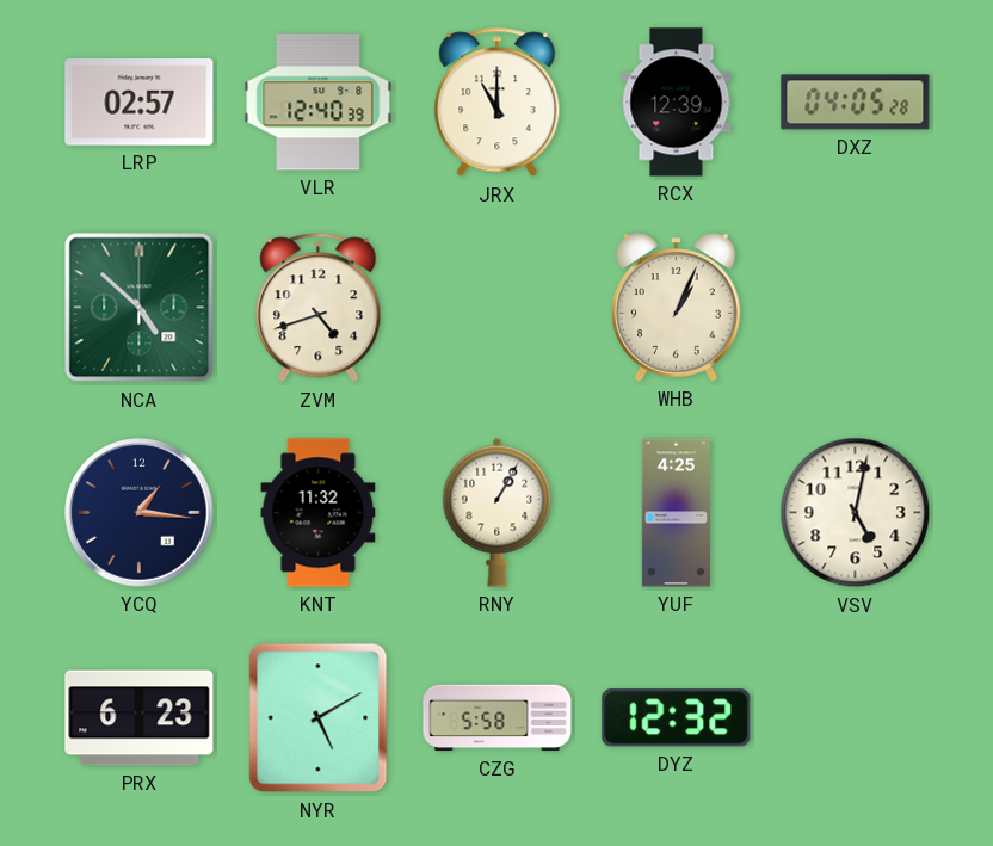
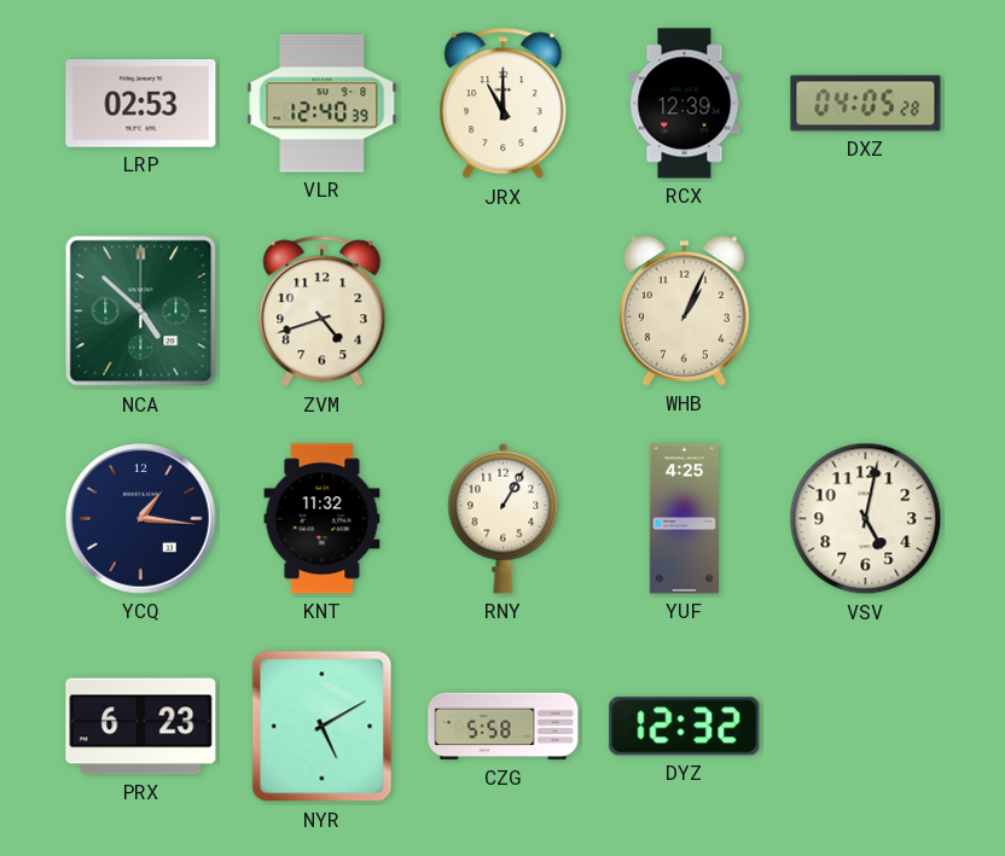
LRP: 02:57 -> 02:53
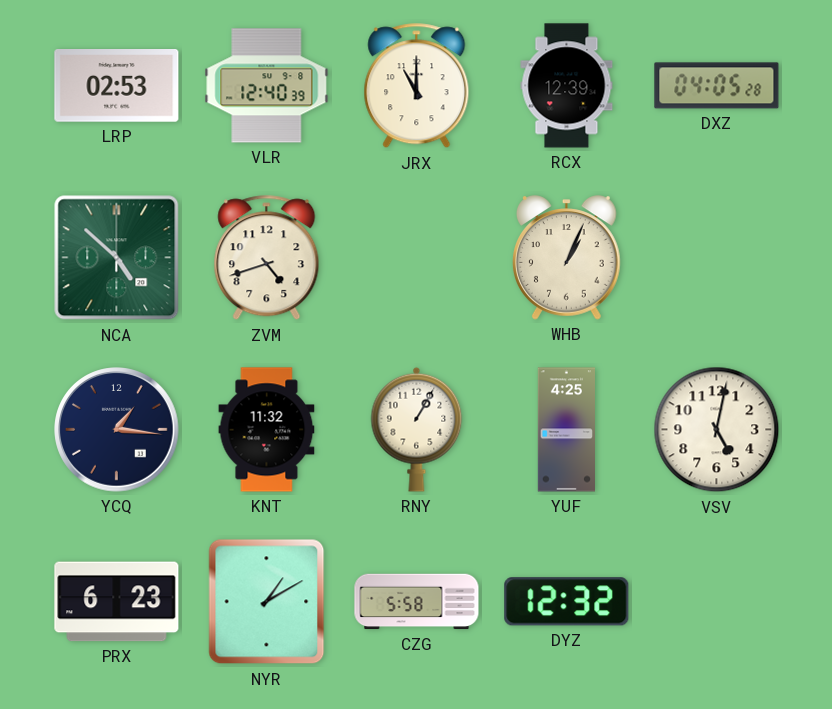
NYR: 5:10 -> 1:10
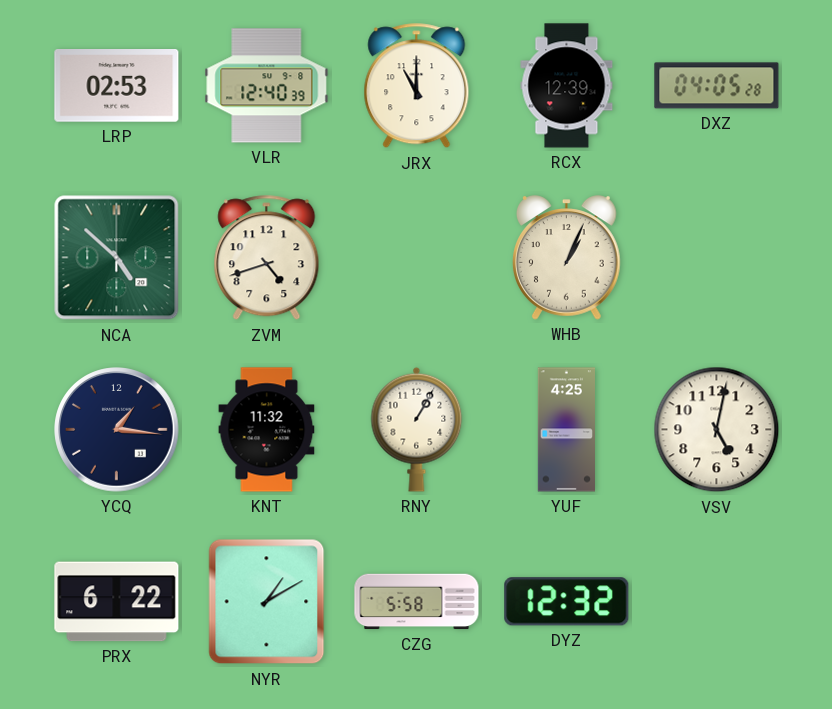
PRX: 6:23 -> 6:22
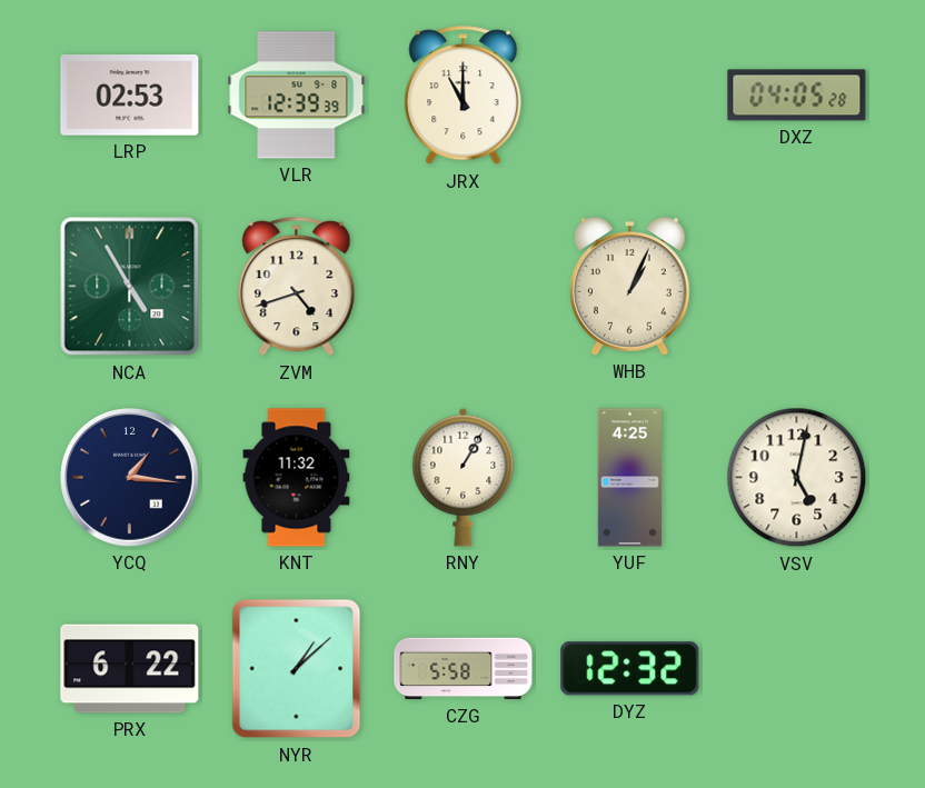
VLR: 12:40 -> 12:39
RCX: 12:39 -> none
NCA: 4:52 -> 4:55
NYR: 1:10 -> 1:08
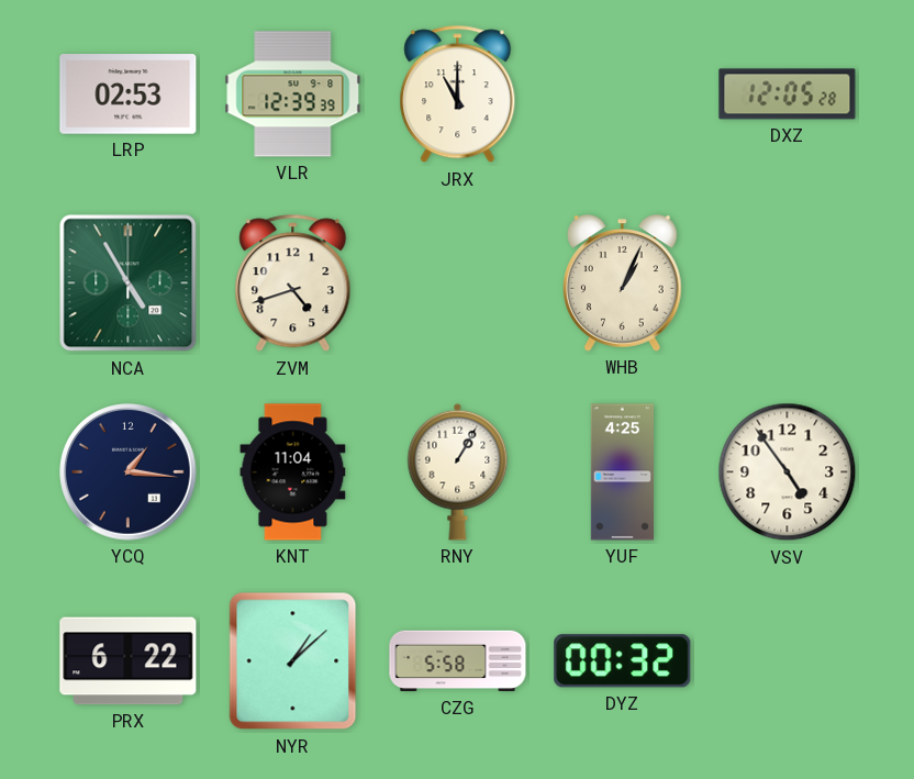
DXZ: 04:05 -> 12:05
KNT: 11:32 -> 11:04
VSV: 5:02 -> 4:54
DYZ: 12:32 -> 00:32
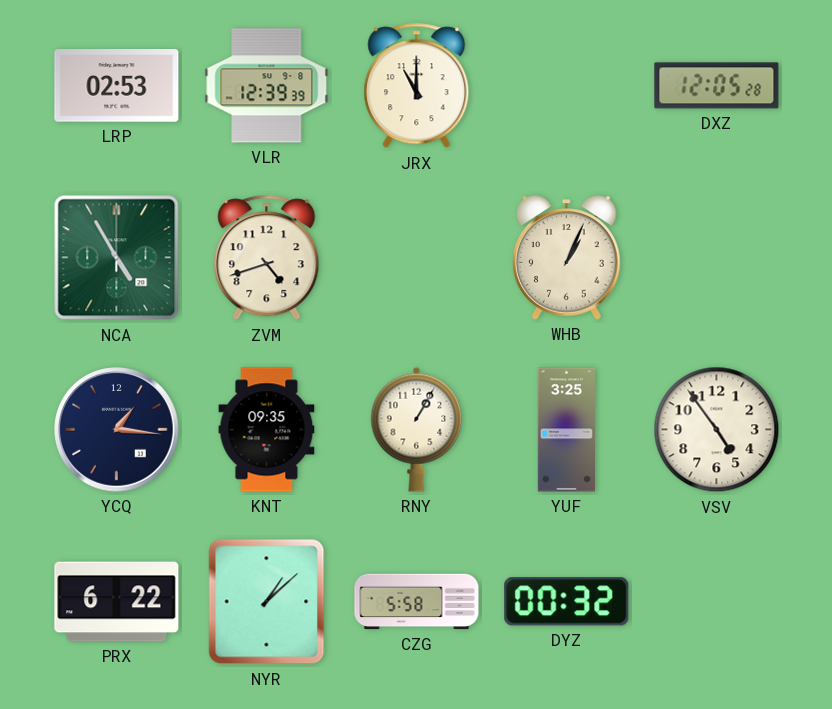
KNT: 11:04 -> 09:35
YUF: 4:25 -> 3:25
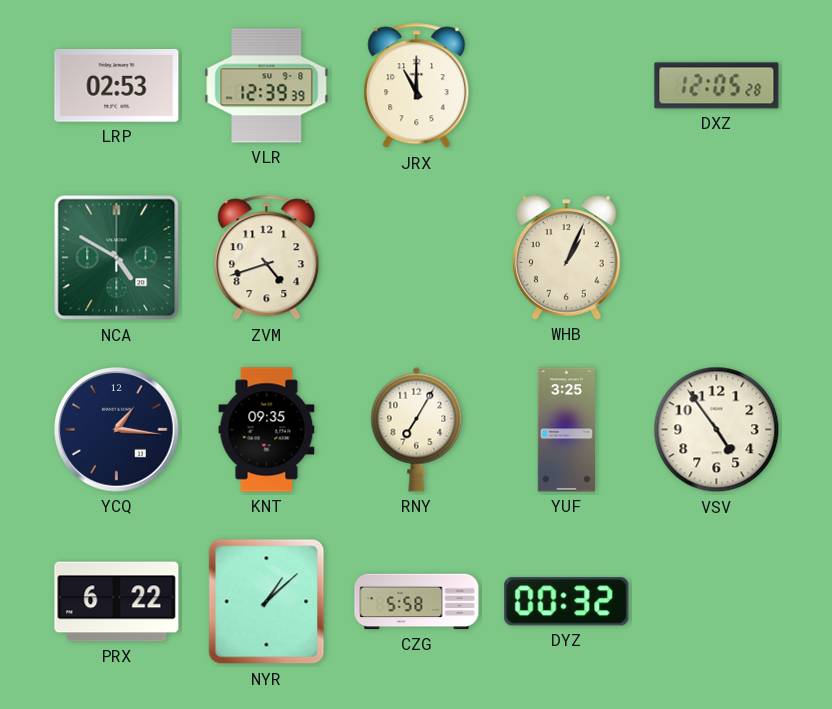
NCA: 4:55 -> 4:50
RNY: 1:05 -> 7:05
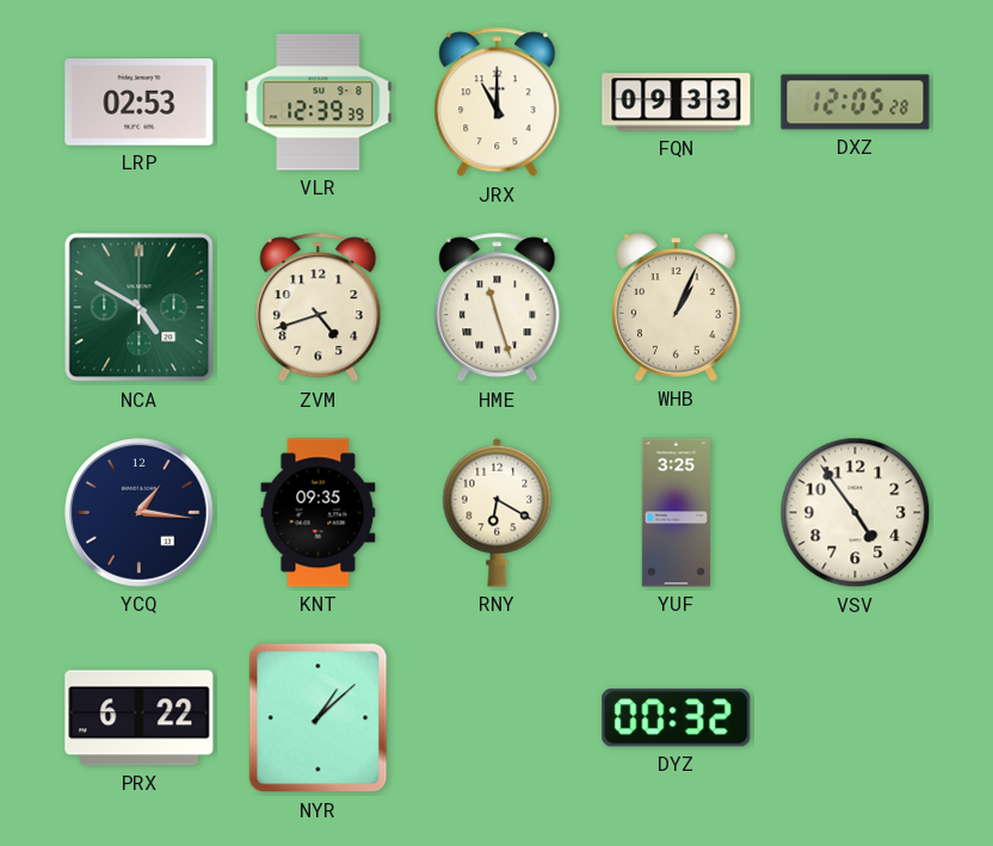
FQN: none -> 09:33
HME: none -> 11:27
RNY: 7:05 -> 6:20
CZG: 5:58 -> none
